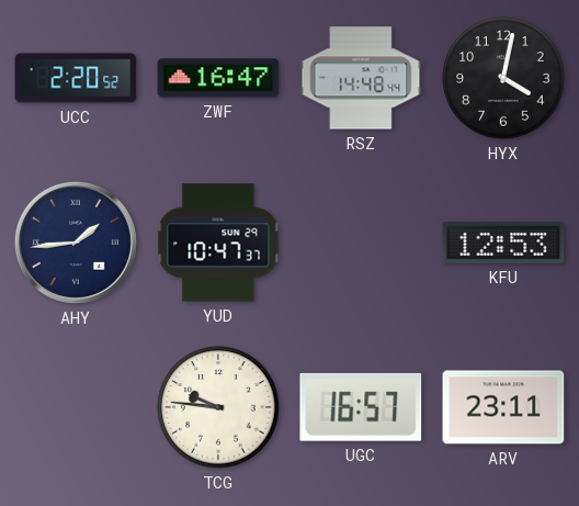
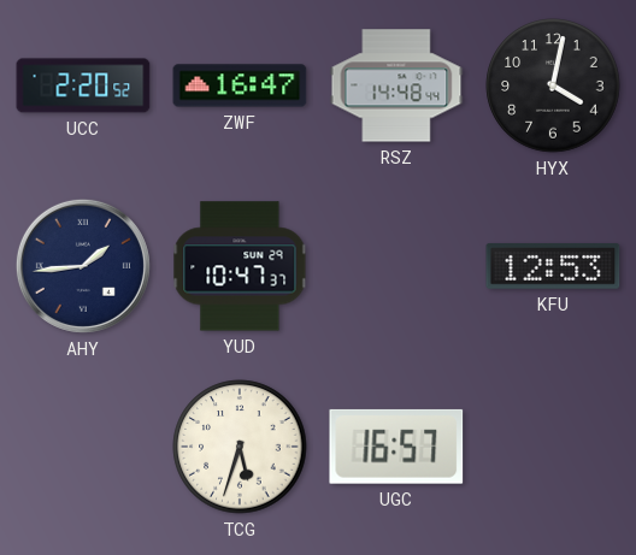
TCG: 9:46 -> 5:33
ARV: 23:11 -> none
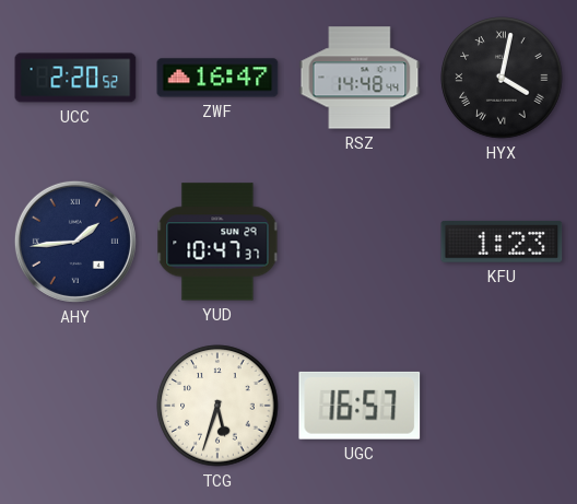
HYX numerals: Arabic -> Roman
KFU: 12:53 -> 1:23
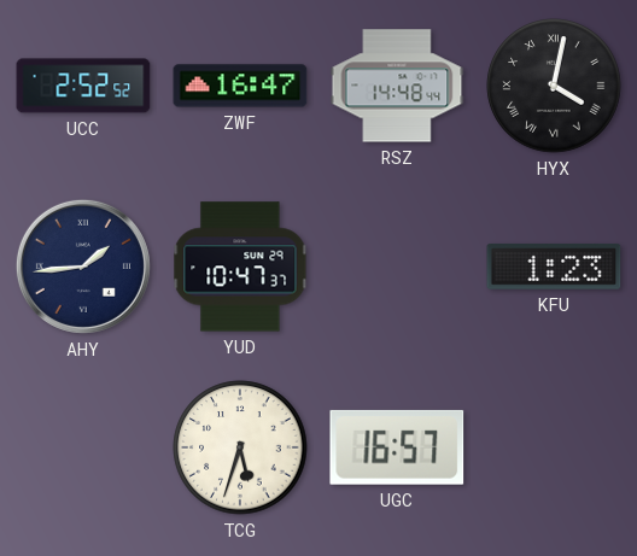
UCC: 2:20 -> 2:52
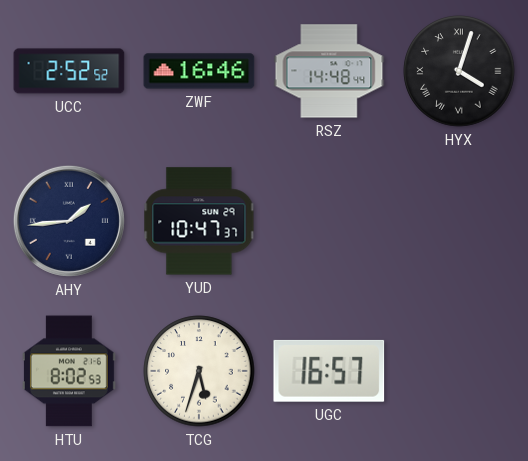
ZWF: 16:47 -> 16:46
HYX: 4:02 -> 4:03
KFU: 1:23 -> none
HTU: none -> 8:02
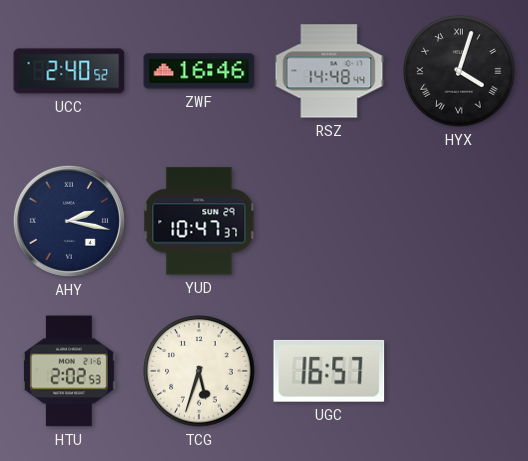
UCC: 2:52 -> 2:40
AHY: 1:44 -> 2:17
HTU: 8:02 -> 2:02
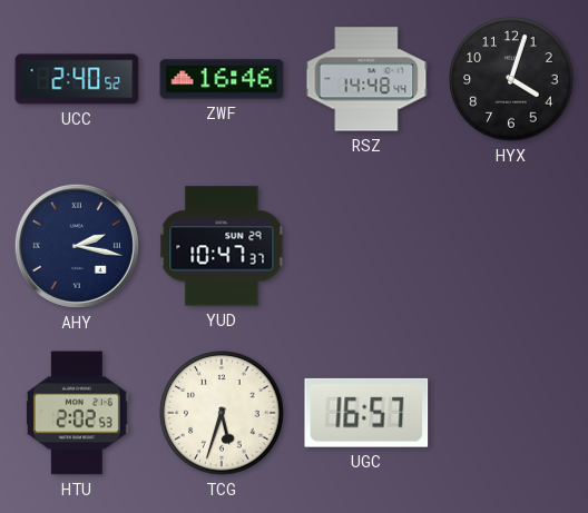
HYX numerals: Roman -> Arabic
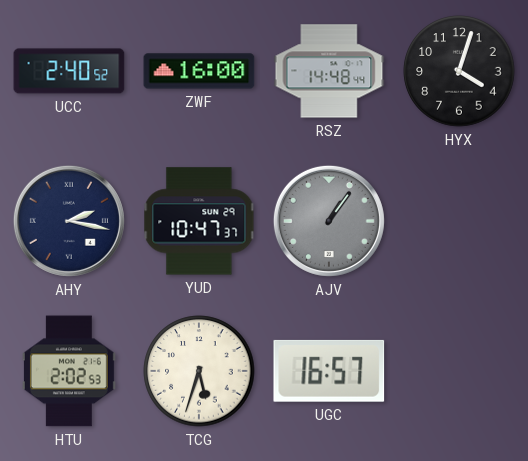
ZWF: 16:46 -> 16:00
AJV: none -> 1:06
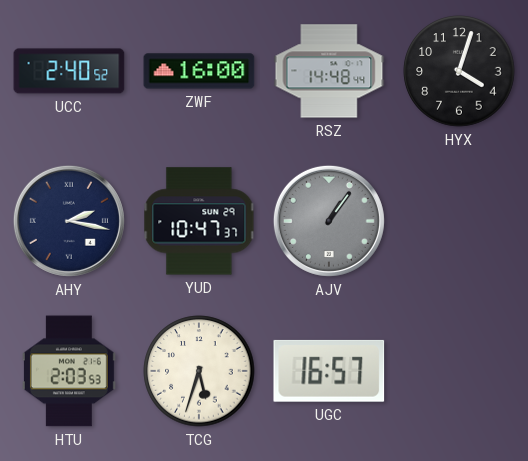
HTU: 2:02 -> 2:03
